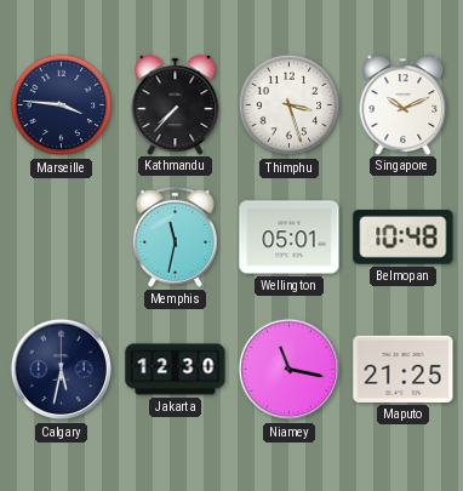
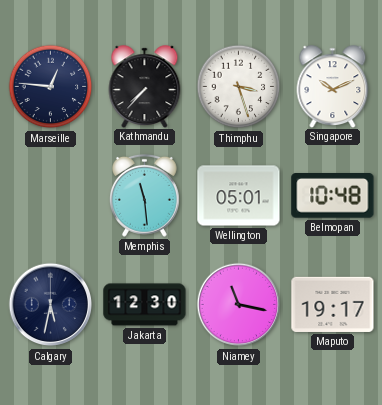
Marseille: 3:46 -> 12:46
Memphis: 11:32 -> 11:29
Maputo: 21:25 -> 19:17
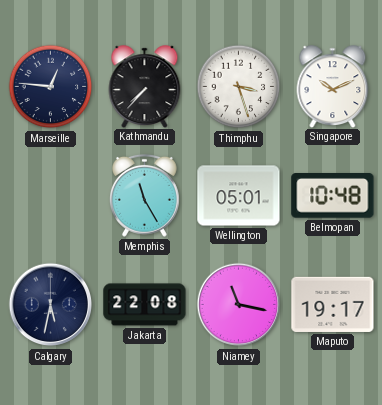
Memphis: 11:29 -> 11:25
Jakarta: 12:30 -> 22:08
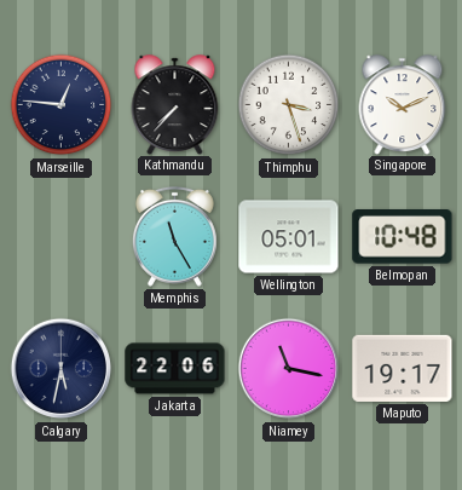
Jakarta: 22:08 -> 22:06
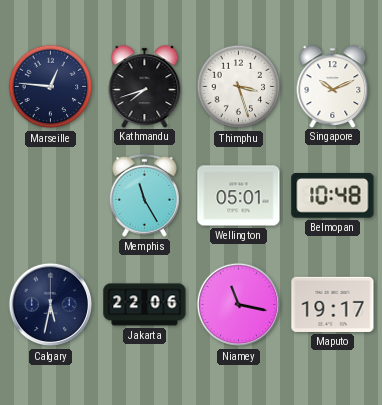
Kathmandu: 7:37 -> 7:42
